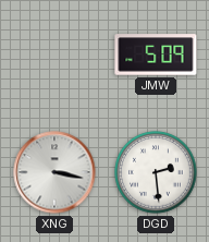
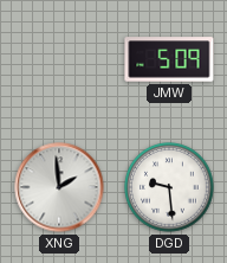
XNG: 3:17 -> 1:59
DGD: 2:29 -> 9:29
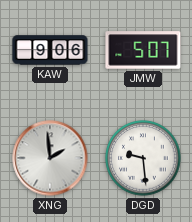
KAW: none -> 9:06
JMW: 5:09 -> 5:07
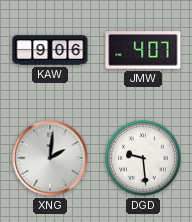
JMW: 5:07 -> 4:07
XNG: 1:59 -> 2:01
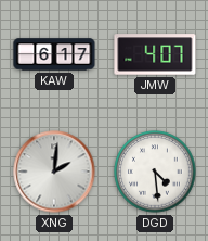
KAW: 9:06 -> 6:17
DGD: 9:29 -> 4:29
